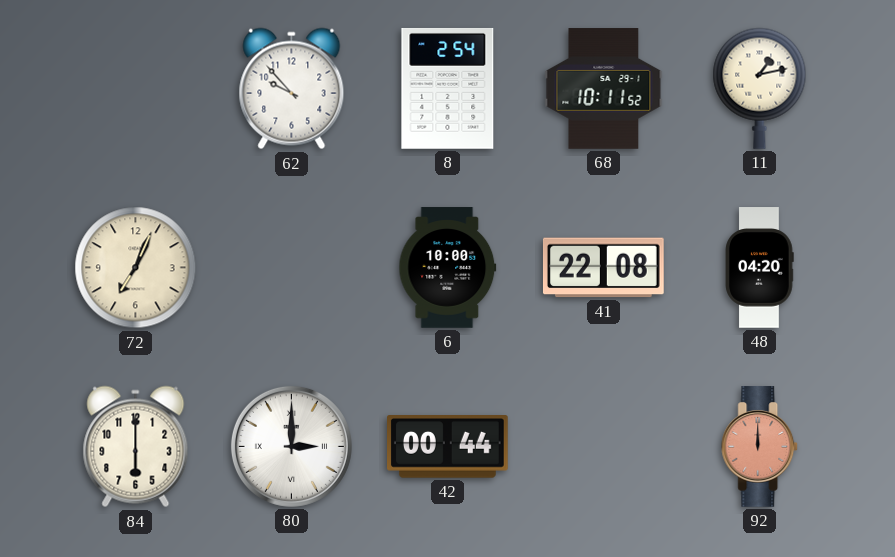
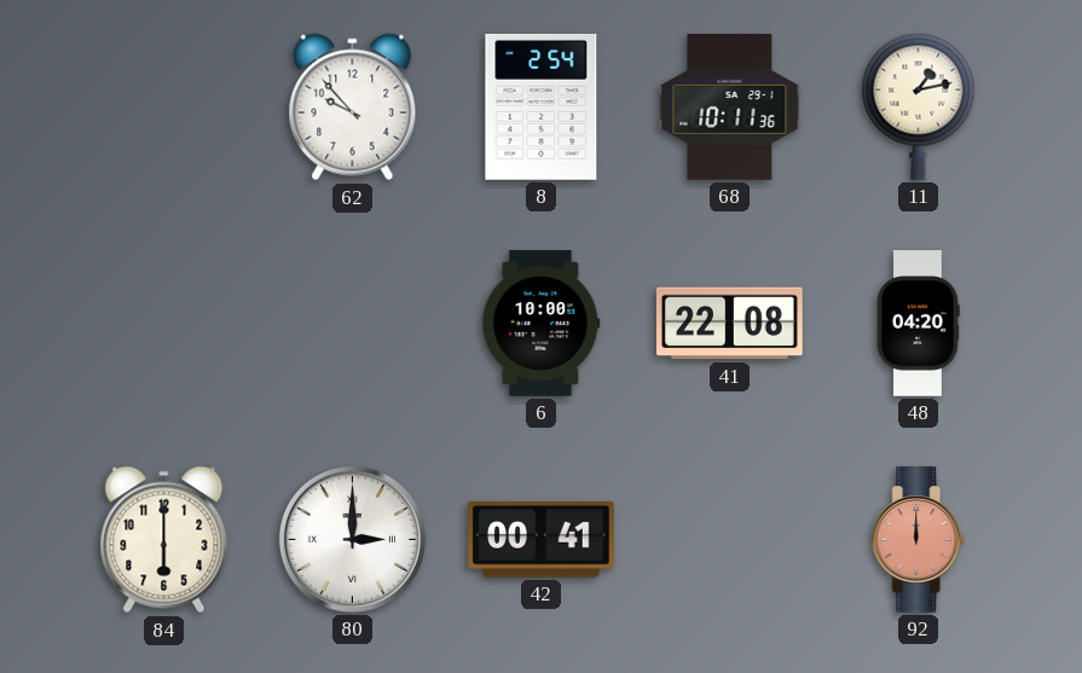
68: 10:11:52 -> 10:11:36
72: 7:04 -> none
42: 00:44 -> 00:41
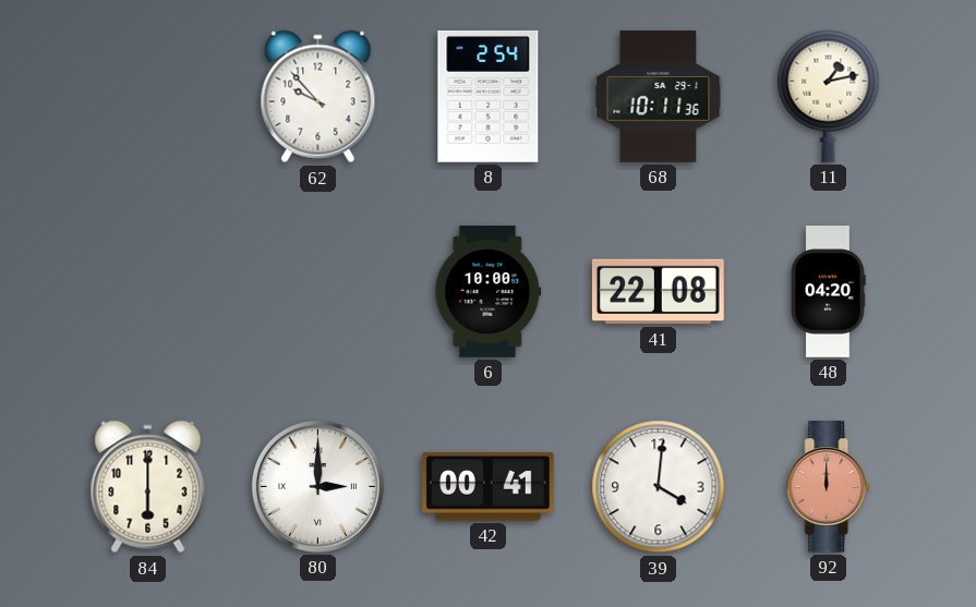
39: none -> 4:01
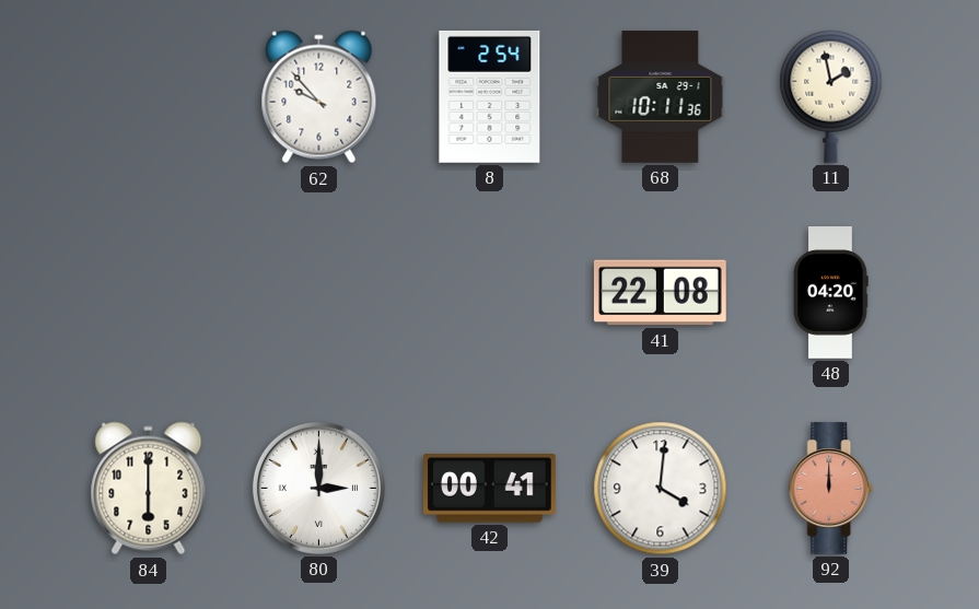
11: 1:13 -> 1:58
6: 10:00 -> none
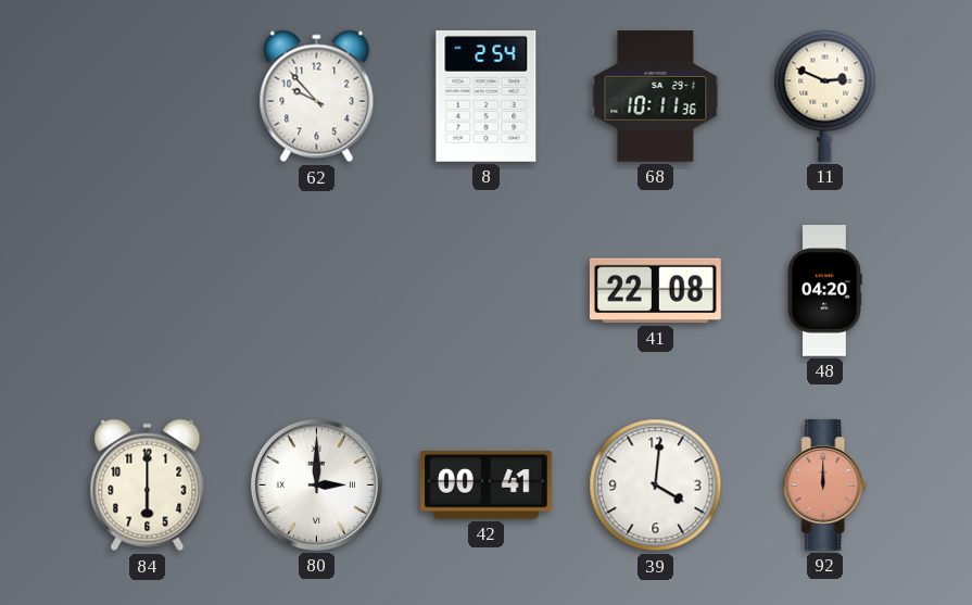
11: 1:58 -> 2:49
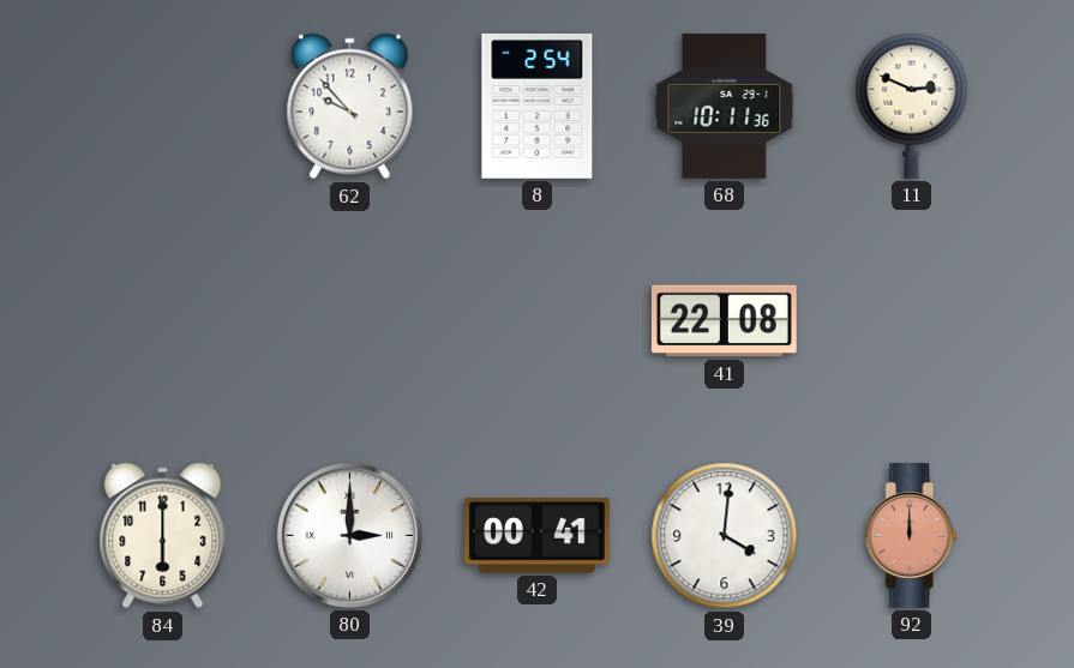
48: 04:20 -> none
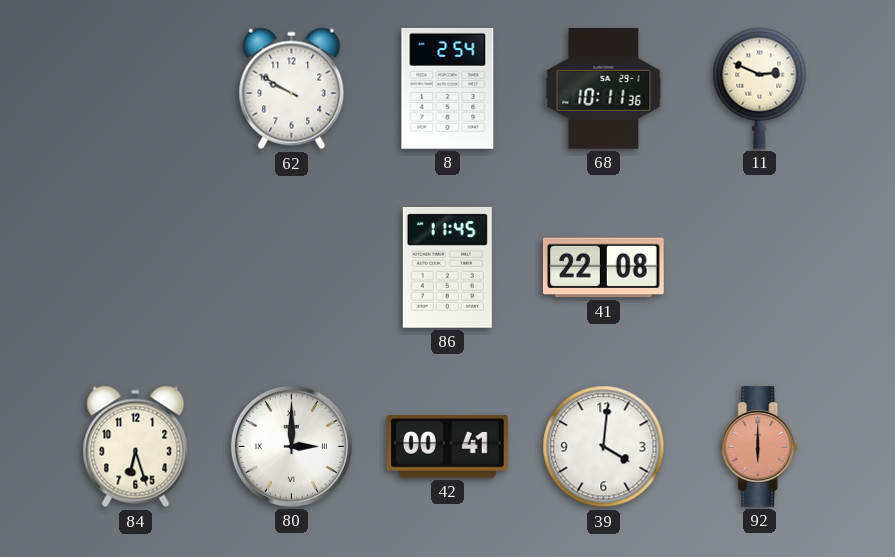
62: 9:53 -> 9:50
86: none -> 11:45
84: 6:00 -> 6:27
92: 12:00 -> 6:00
